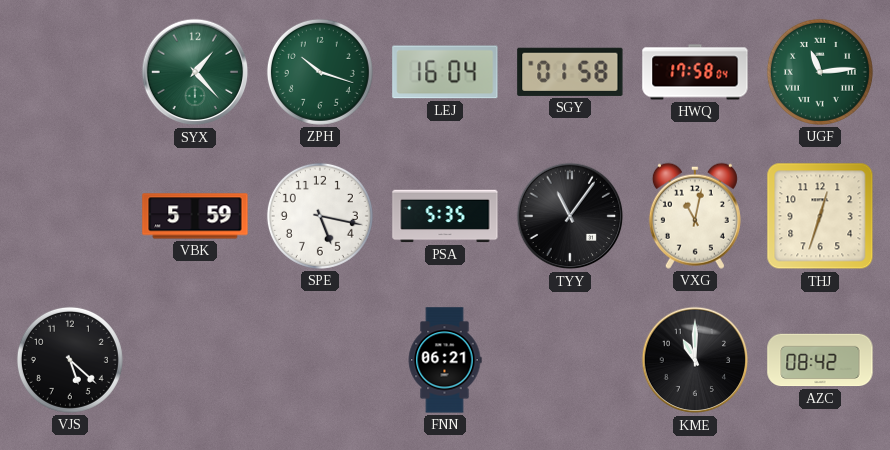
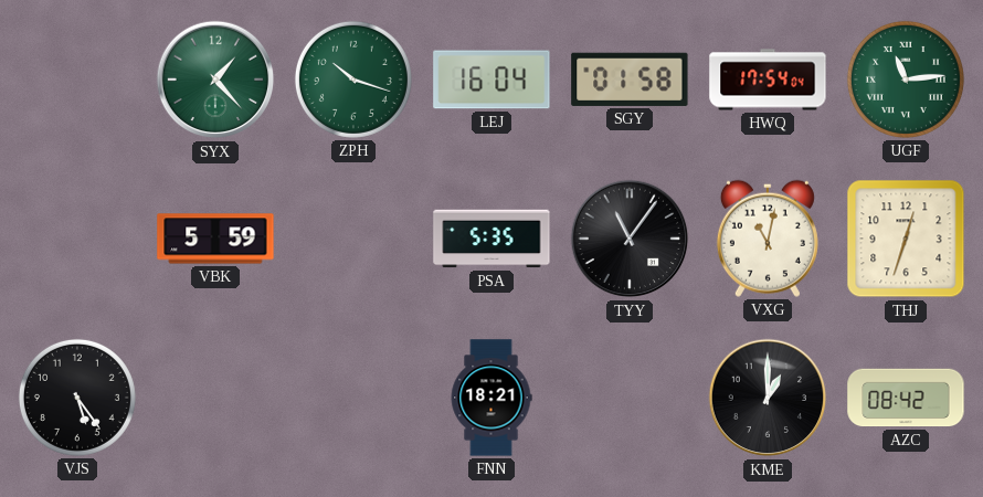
HWQ: 17:58 -> 17:54
SPE: 5:17 -> none
VJS: 5:22 -> 5:24
FNN: 06:21 -> 18:21
KME: 11:00 -> 1:00
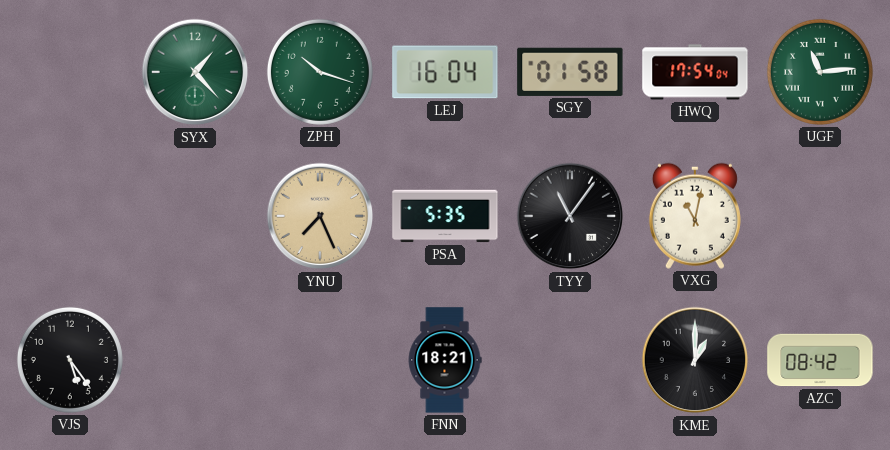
VBK: 5:59 -> none
YNU: none -> 7:26
THJ: 12:33 -> none
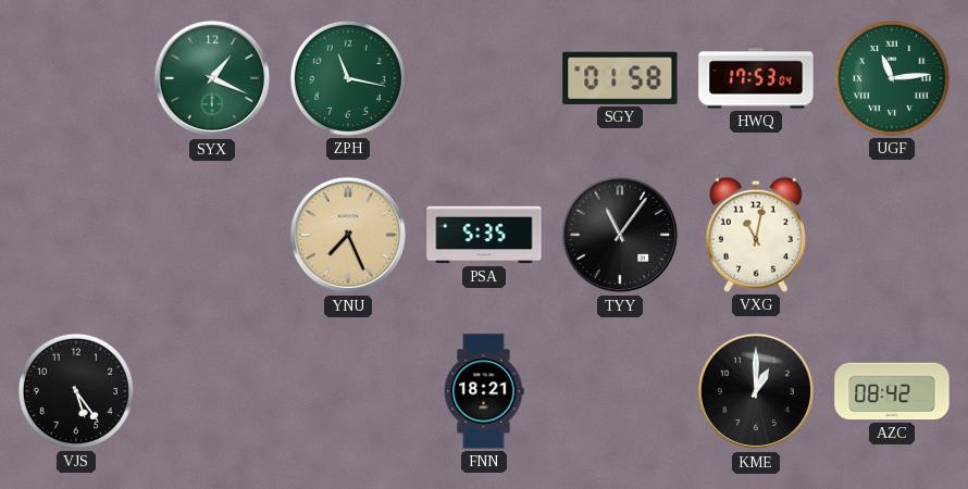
SYX: 1:23 -> 1:19
ZPH: 10:18 -> 11:17
LEJ: 16:04 -> none
HWQ: 17:54 -> 17:53
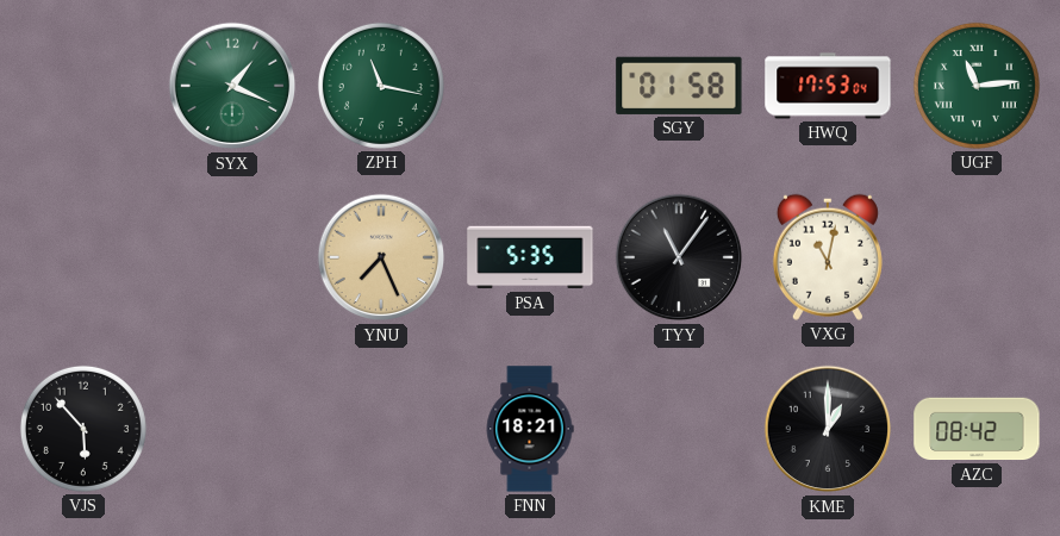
VJS: 5:24 -> 5:53
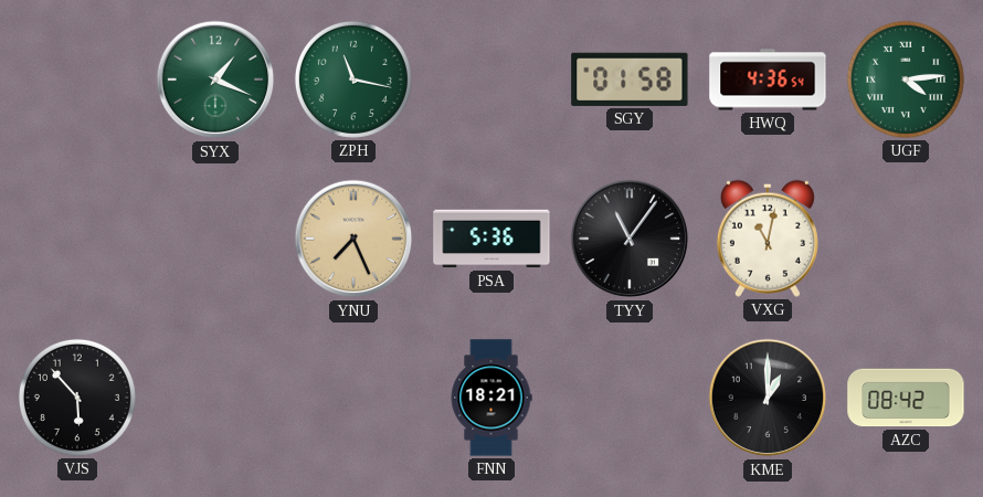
HWQ: 17:53 -> 4:36
UGF: 11:14 -> 4:14
PSA: 5:35 -> 5:36
